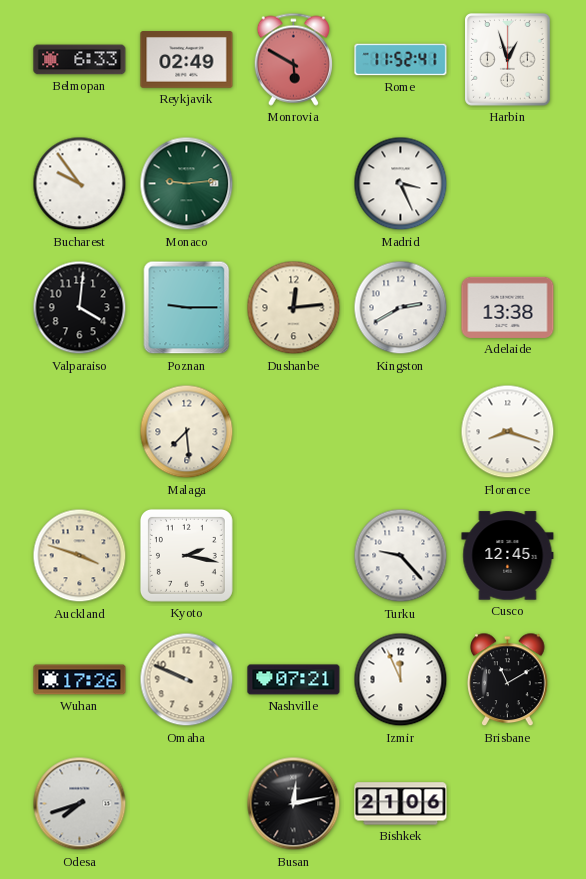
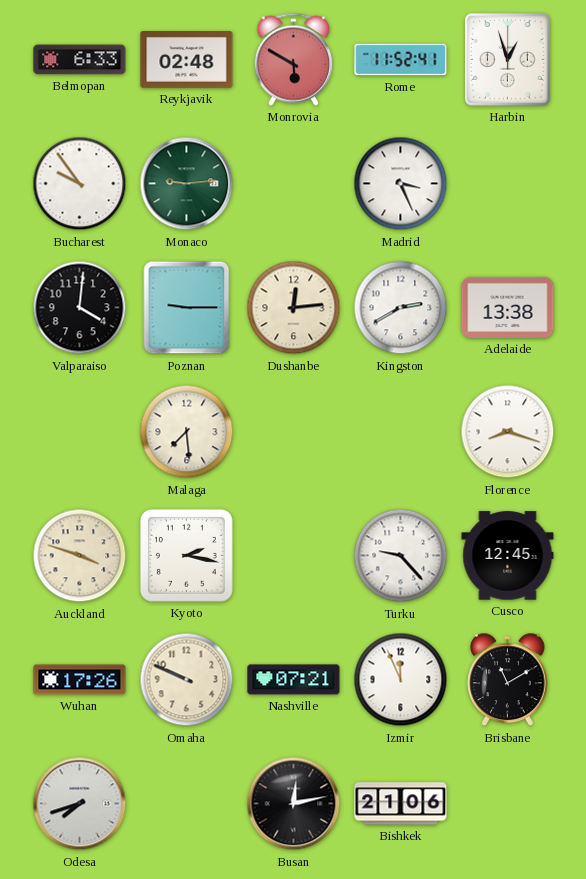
Reykjavik: 02:49 -> 02:48
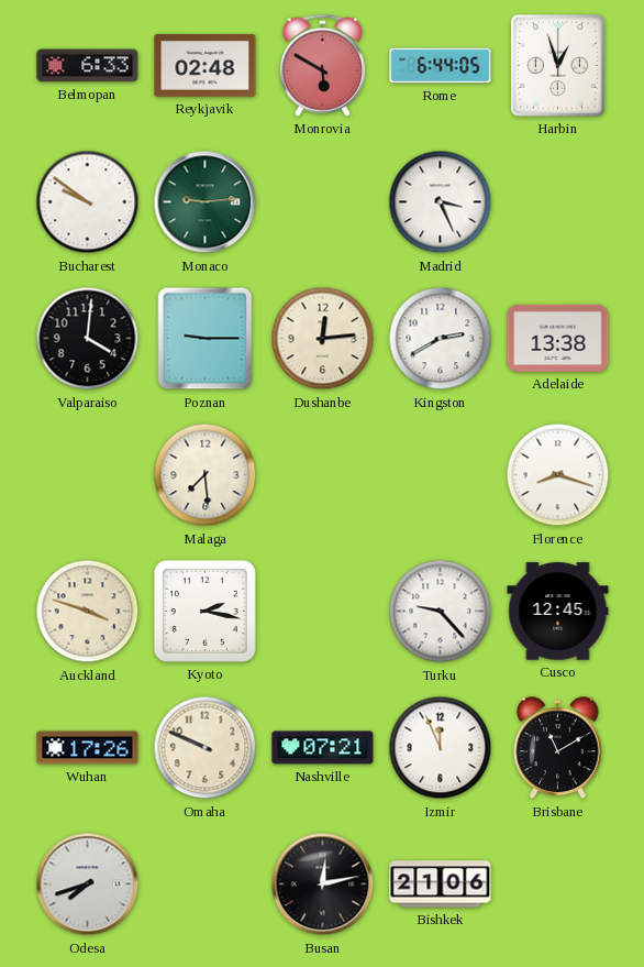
Rome: 11:52 -> 6:44
Bucharest: 9:54 -> 9:51
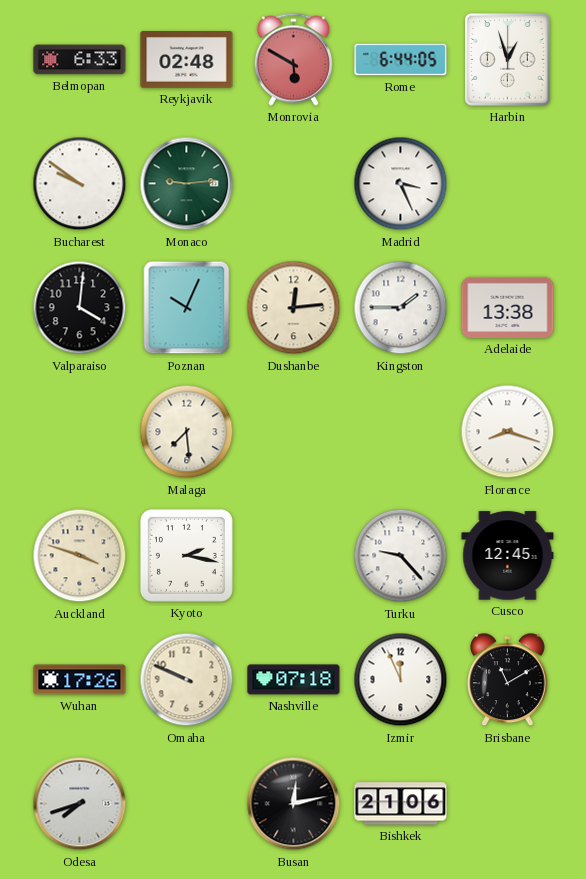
Poznan: 9:15 -> 10:04
Kingston: 2:40 -> 1:45
Nashville: 07:21 -> 07:18
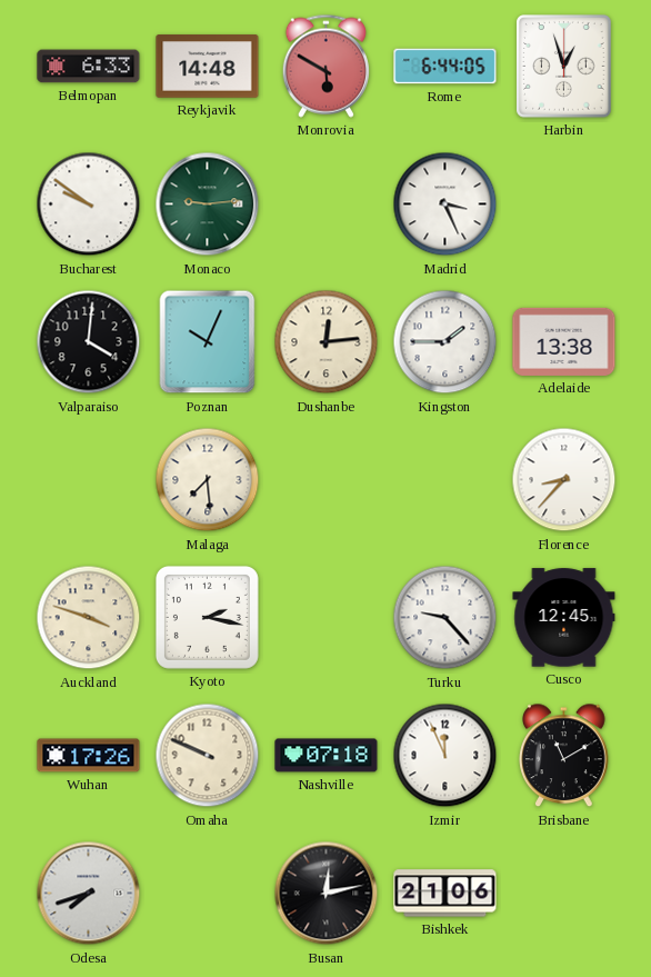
Reykjavik: 02:48 -> 14:48
Florence: 8:18 -> 8:37
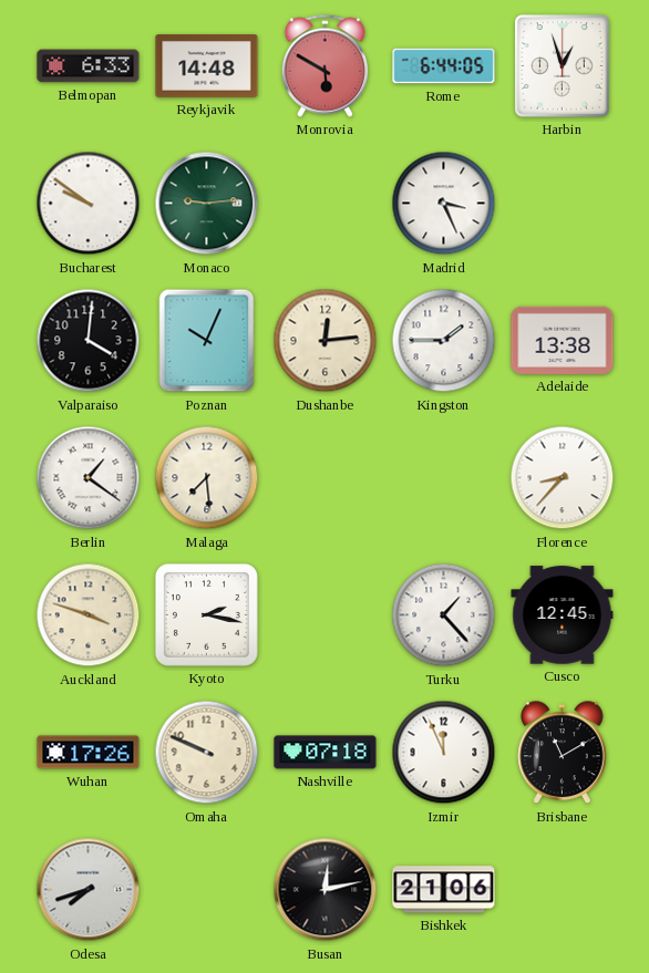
Berlin: none -> 1:21
Turku: 9:23 -> 1:23
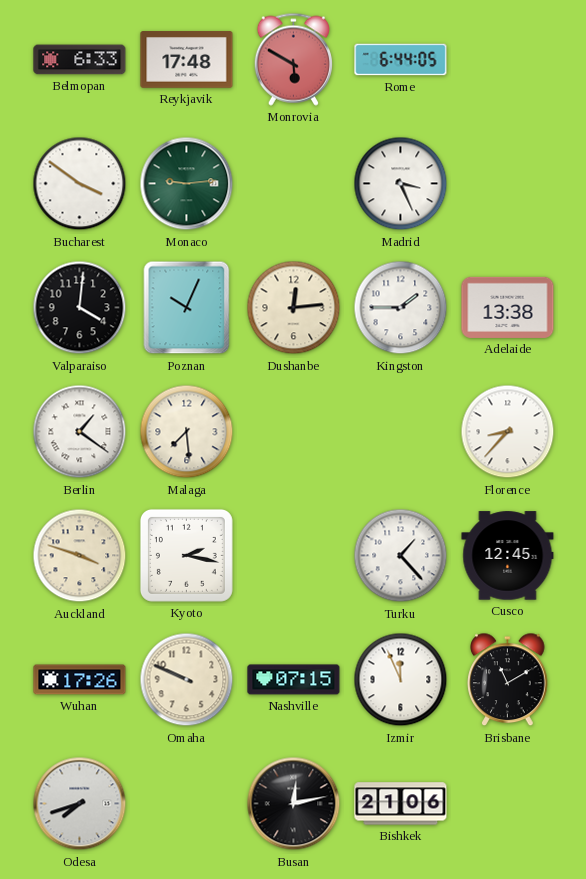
Reykjavik: 14:48 -> 17:48
Harbin: 12:57 -> none
Bucharest: 9:51 -> 3:51
Nashville: 07:18 -> 07:15
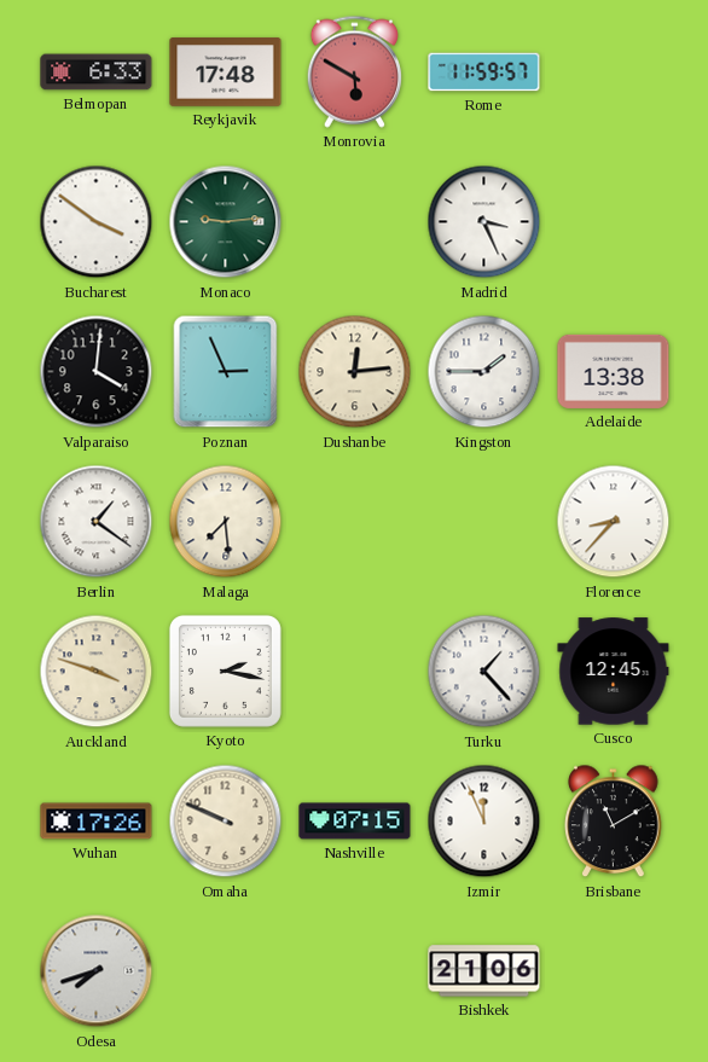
Rome: 6:44 -> 11:59
Poznan: 10:04 -> 2:56
Busan: 12:13 -> none
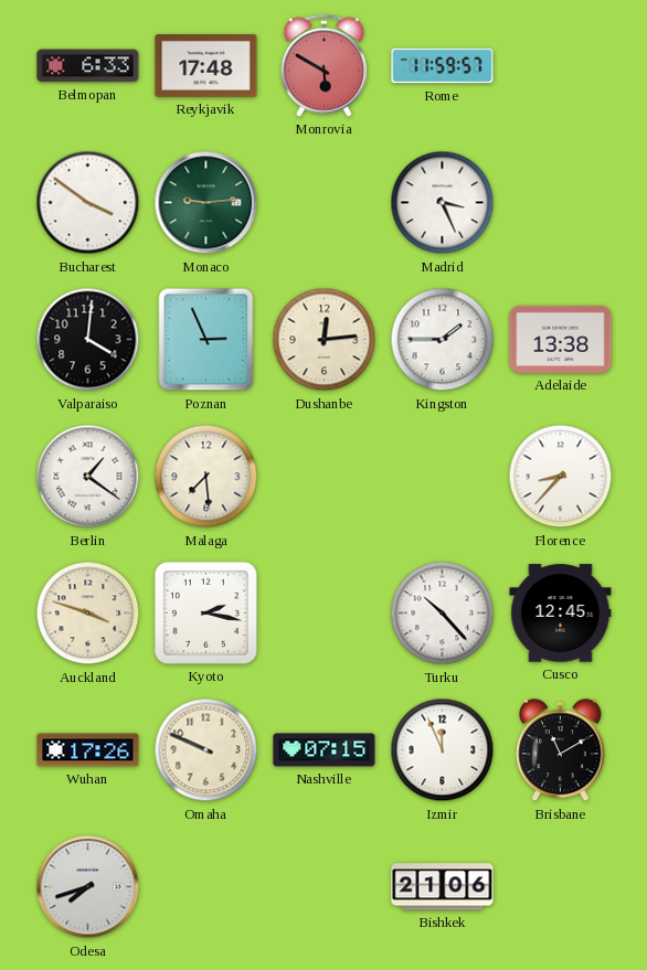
Turku: 1:23 -> 10:23
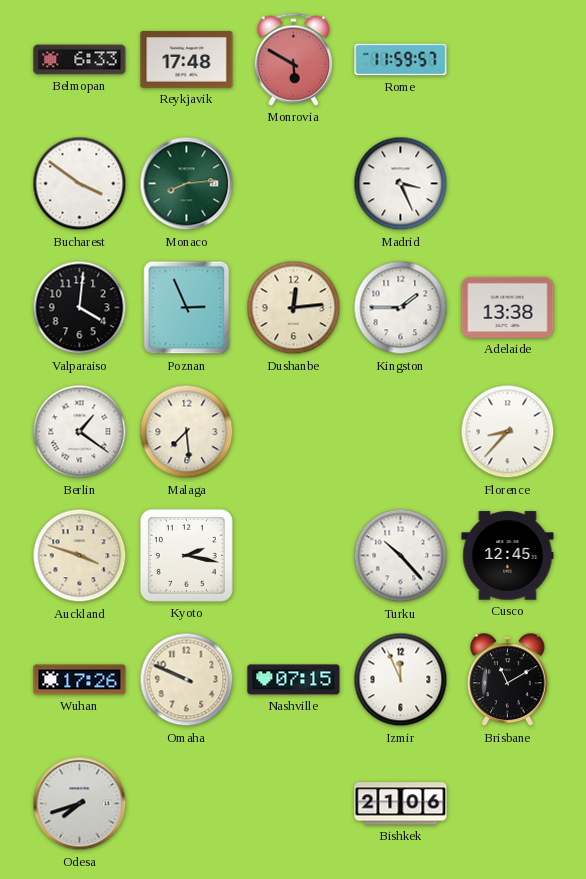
Monaco: 9:14 -> 8:14
